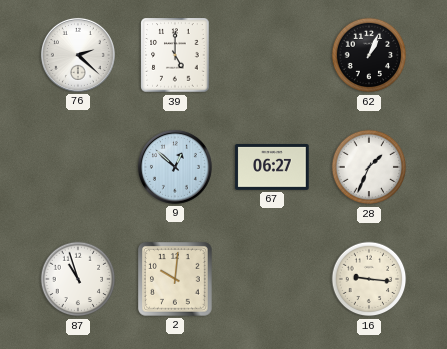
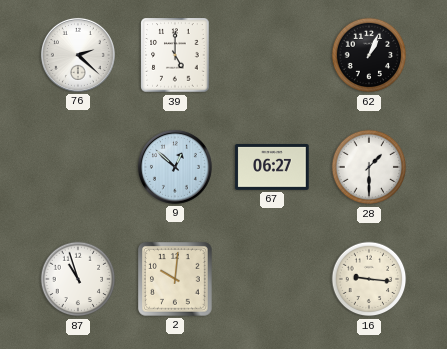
28: 1:34 -> 1:30
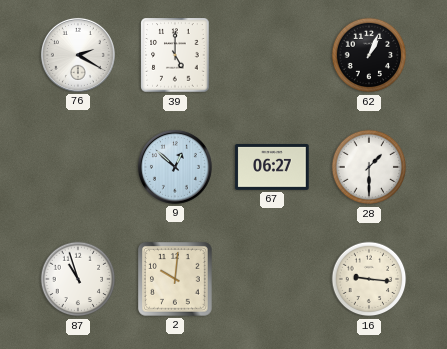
76: 2:22 -> 2:20
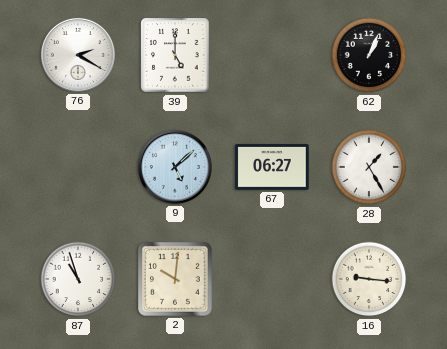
9: 12:52 -> 5:08
28: 1:30 -> 1:25
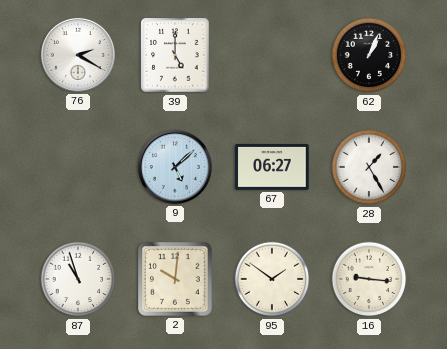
95: none -> 1:51
